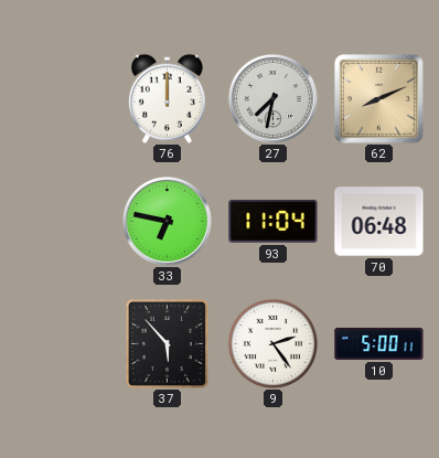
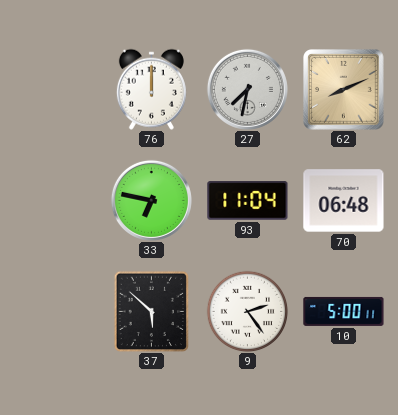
37: 5:53 -> 5:52
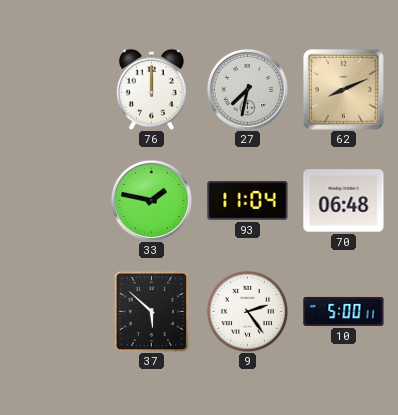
33: 6:47 -> 1:47
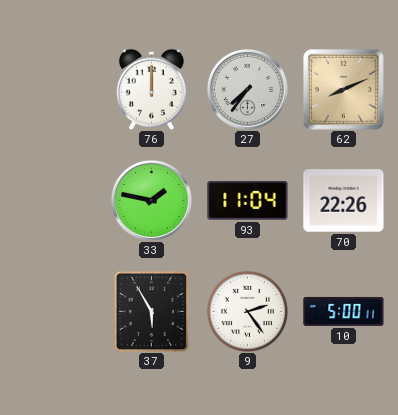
27: 7:32 -> 7:36
70: 06:48 -> 22:26
37: 5:52 -> 5:55
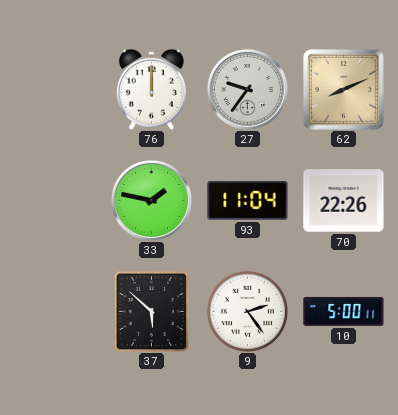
27: 7:36 -> 9:36
37: 5:55 -> 5:52
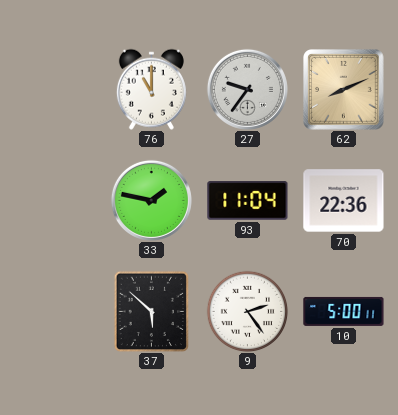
76: 12:00 -> 11:00
70: 22:26 -> 22:36
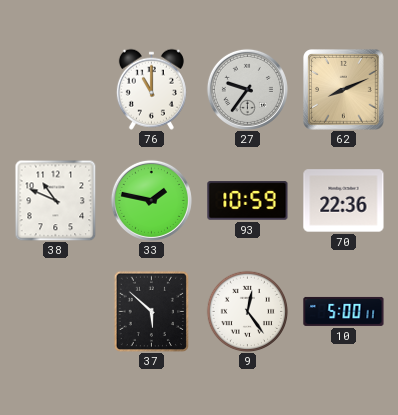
38: none -> 10:49
93: 11:04 -> 10:59
9: 2:24 -> 12:24
